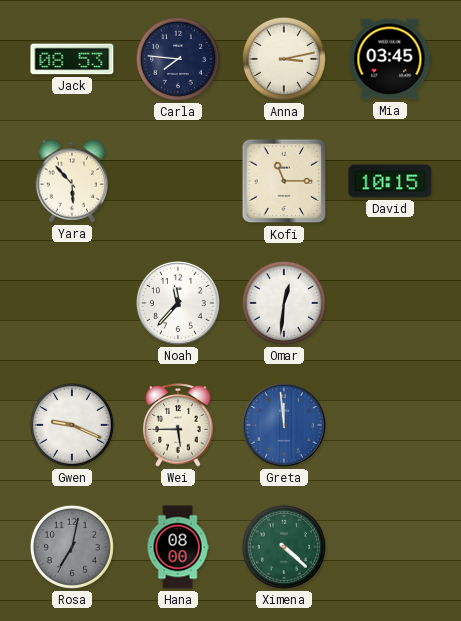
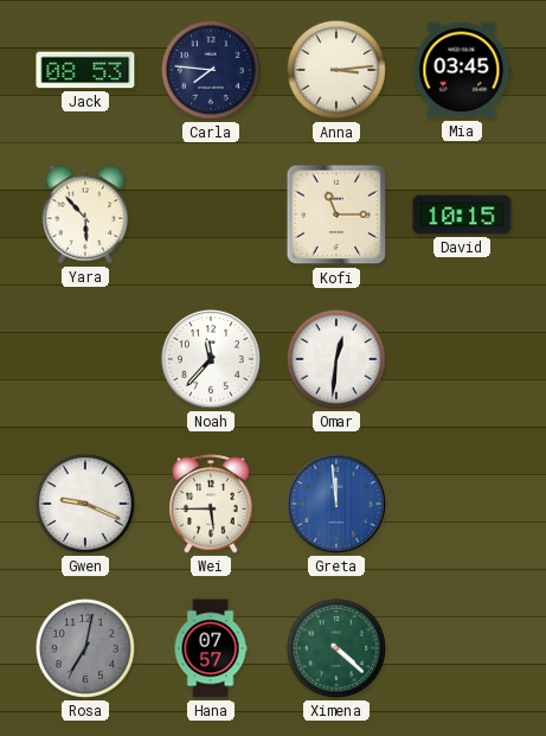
Anna: 3:13 -> 3:14
Hana: 08:00 -> 07:57
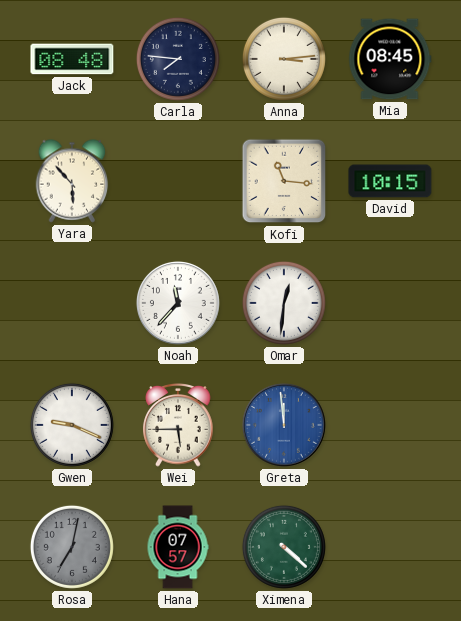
Jack: 08:53 -> 08:48
Mia: 03:45 -> 08:45
Kofi: 11:15 -> 11:16
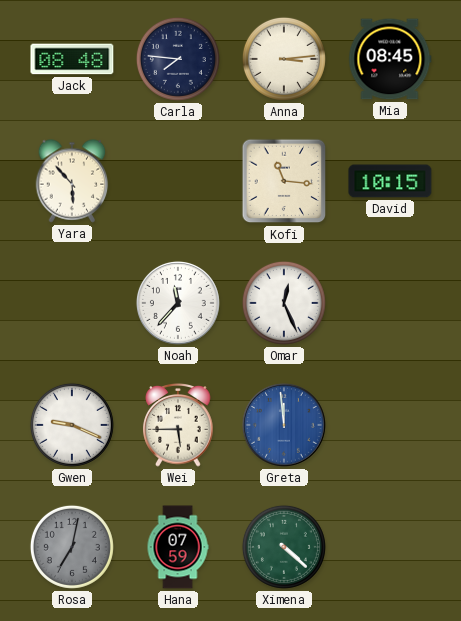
Omar: 12:31 -> 12:26
Hana: 07:57 -> 07:59
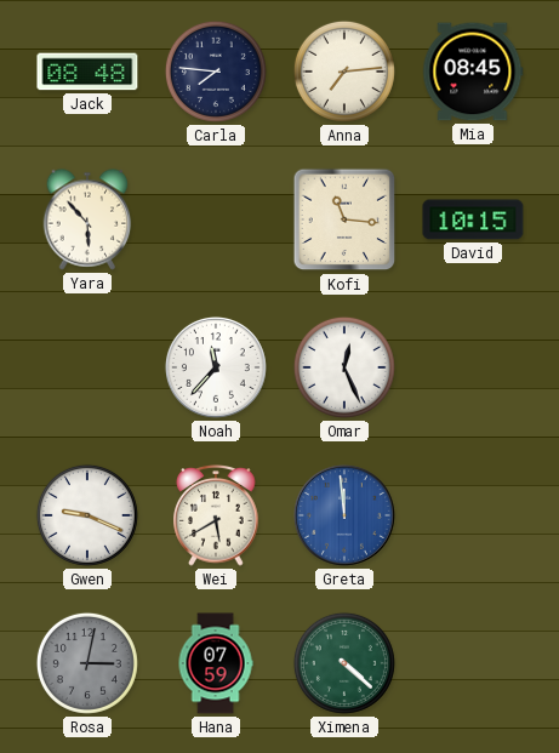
Anna: 3:14 -> 7:14
Wei: 5:45 -> 5:40
Rosa: 7:02 -> 3:02
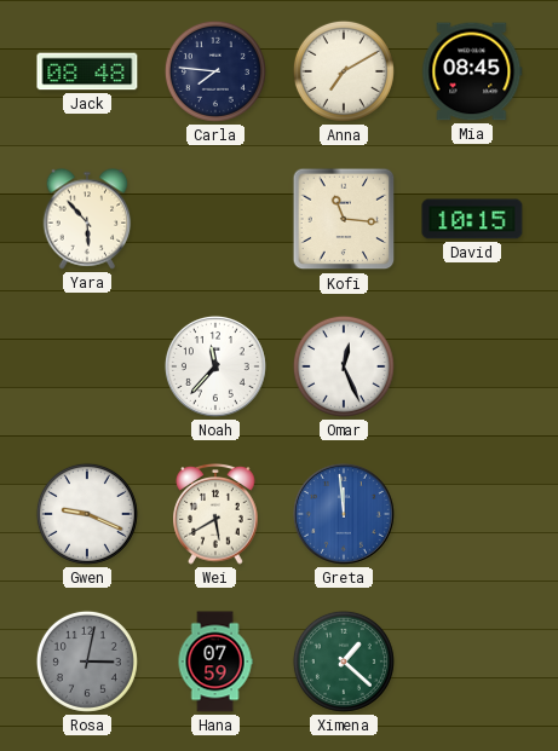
Anna: 7:14 -> 7:10
Ximena: 4:22 -> 1:22
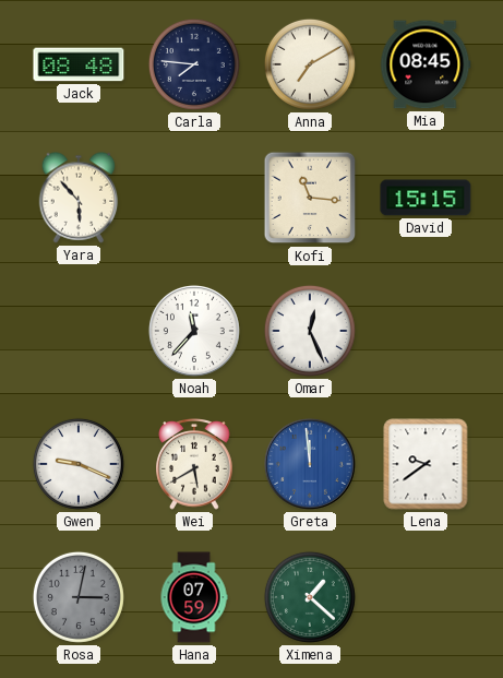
David: 10:15 -> 15:15
Lena: none -> 9:39
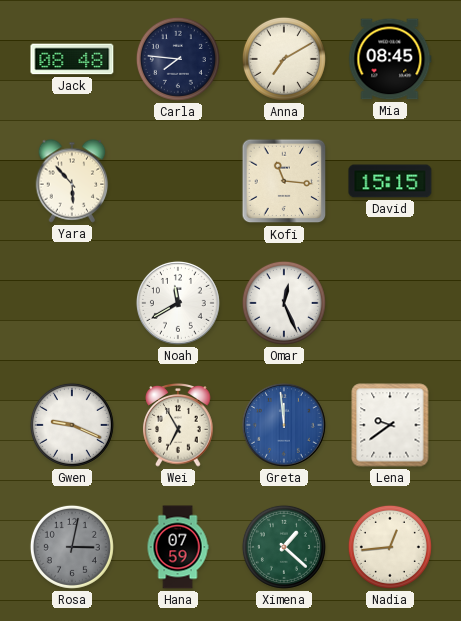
Noah: 11:37 -> 11:40
Wei: 5:40 -> 6:55
Nadia: none -> 12:44
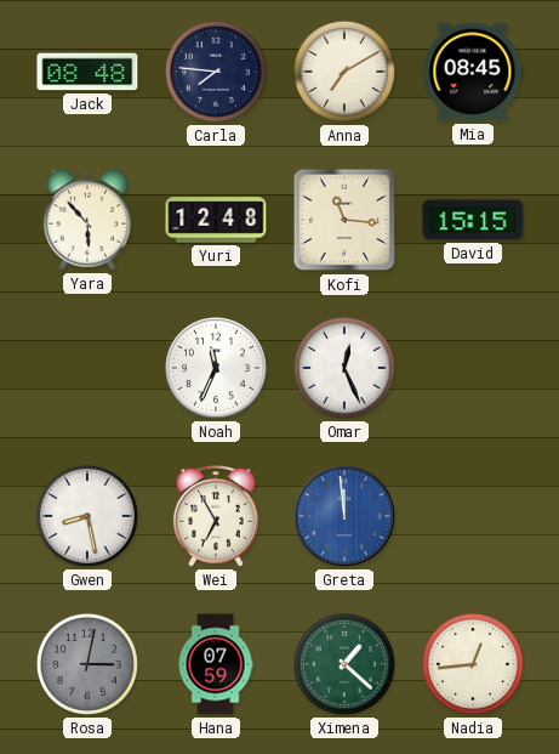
Yuri: none -> 12:48
Noah: 11:40 -> 11:34
Gwen: 9:19 -> 8:28
Lena: 9:39 -> none
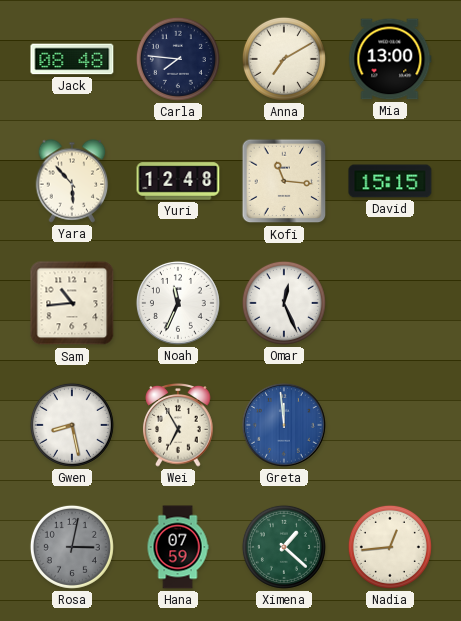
Mia: 08:45 -> 13:00
Sam: none -> 10:44
